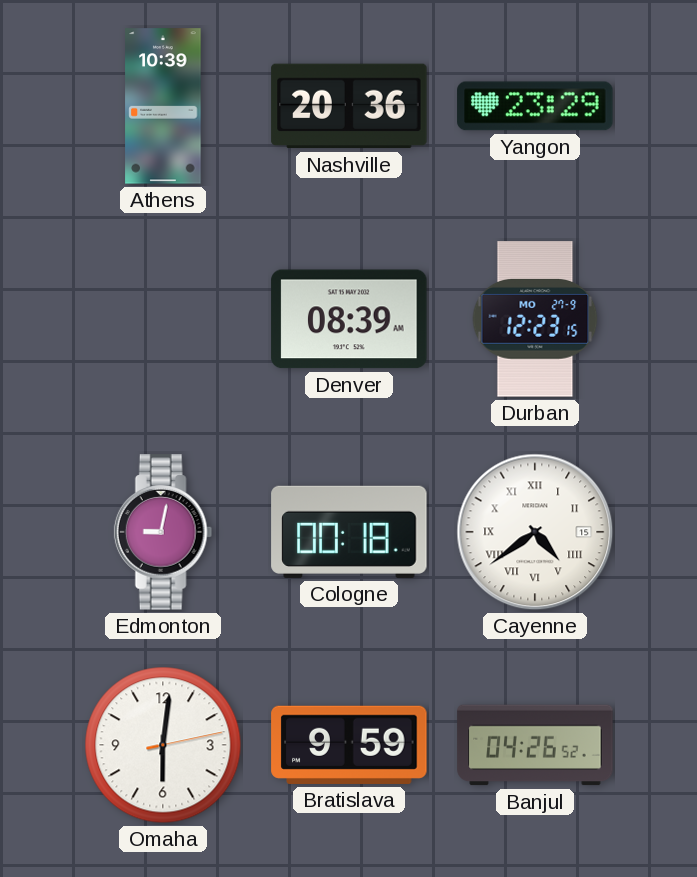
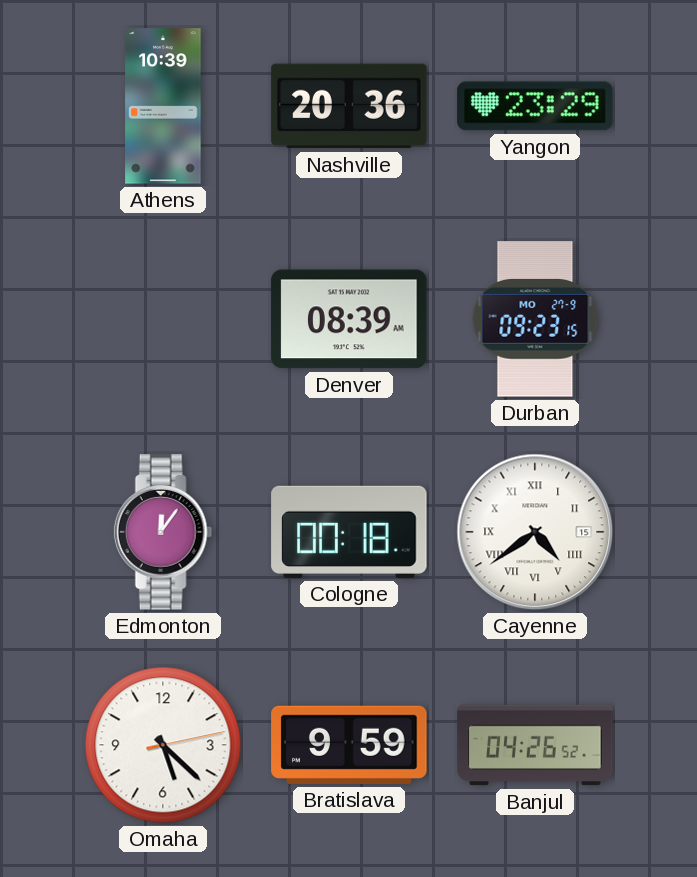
Durban: 12:23 -> 09:23
Edmonton: 9:02 -> 12:06
Omaha: 6:01 -> 5:22
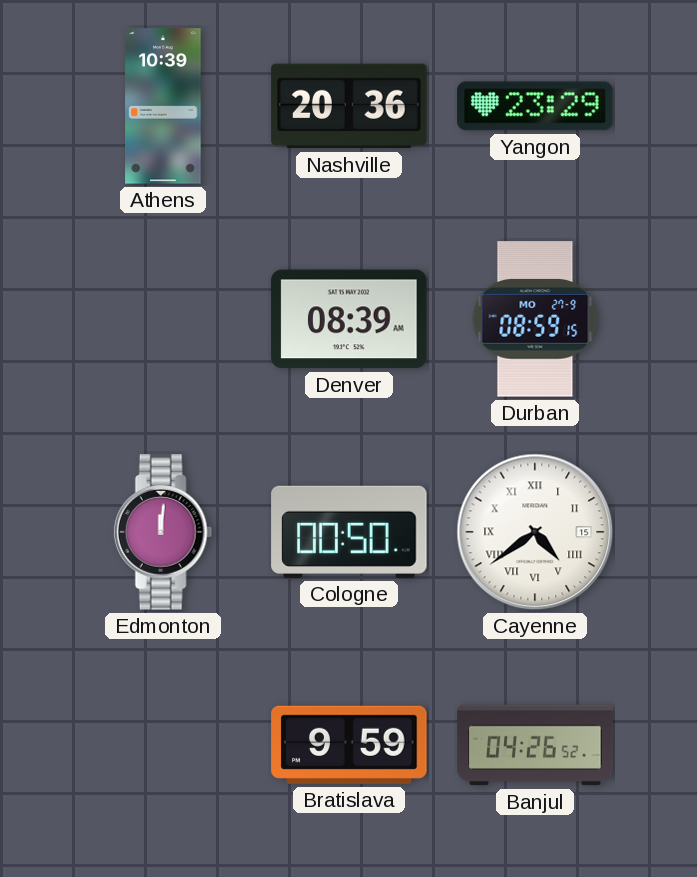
Durban: 09:23 -> 08:59
Edmonton: 12:06 -> 12:01
Cologne: 00:18 -> 00:50
Omaha: 5:22 -> none
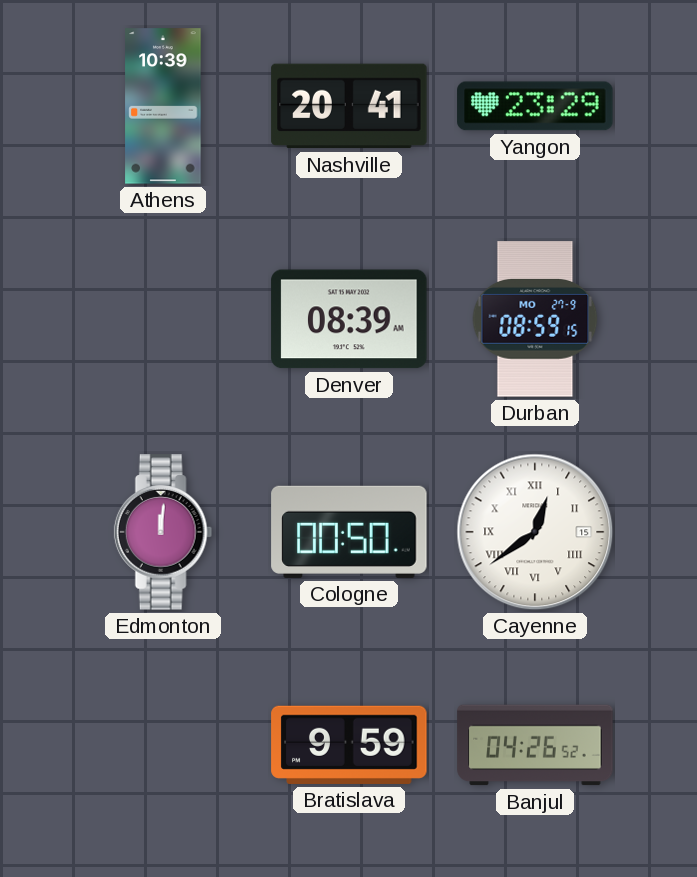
Nashville: 20:36 -> 20:41
Cayenne: 4:39 -> 12:39
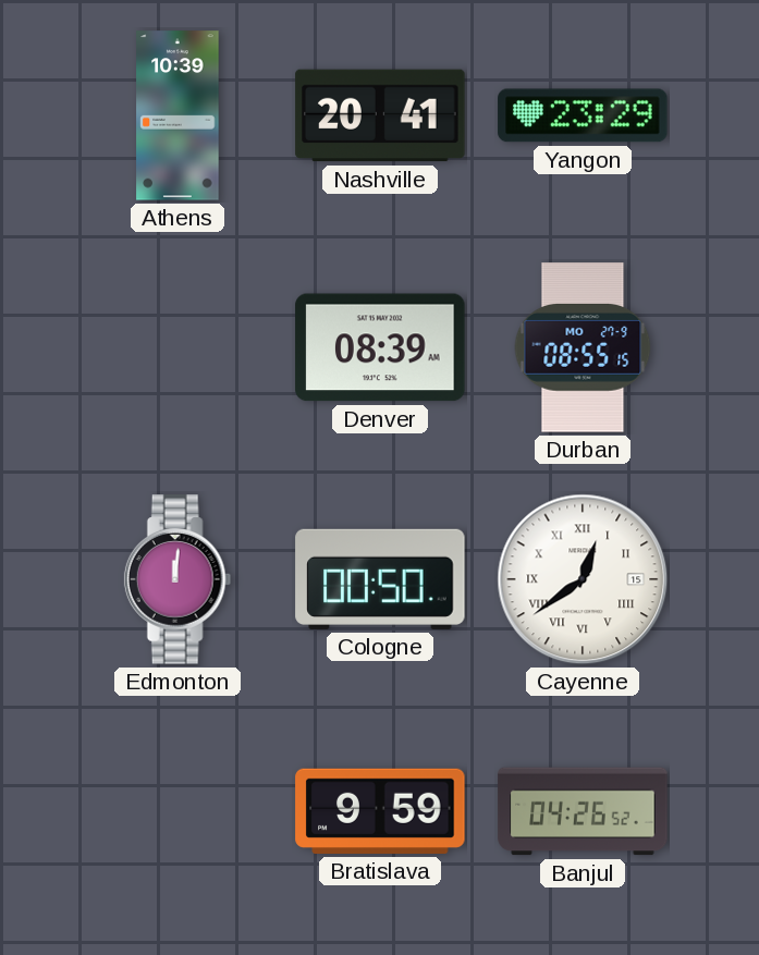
Durban: 08:59 -> 08:55
